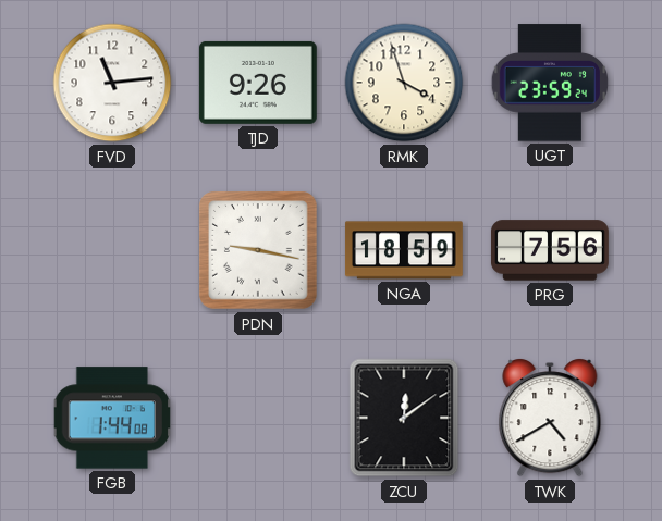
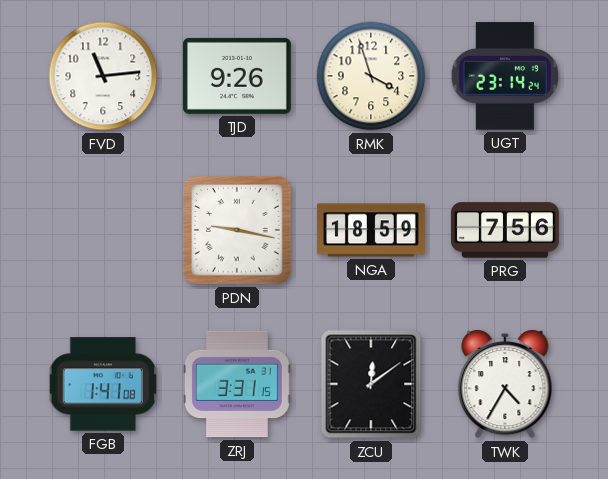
UGT: 23:59 -> 23:14
FGB: 1:44 -> 1:41
ZRJ: none -> 3:31
TWK: 4:40 -> 4:35
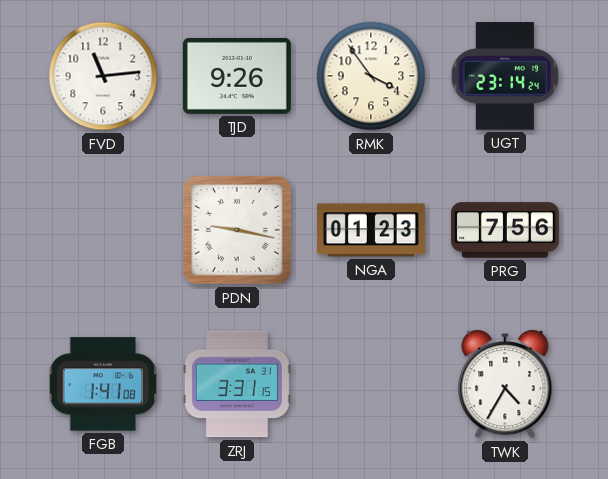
RMK: 3:57 -> 3:54
NGA: 18:59 -> 01:23
ZCU: 12:09 -> none
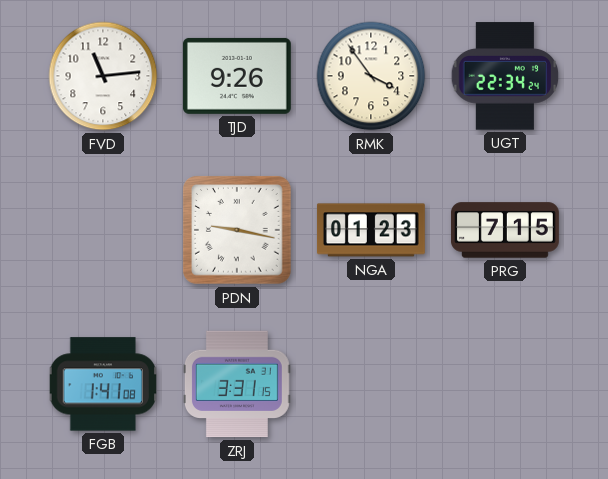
UGT: 23:14 -> 22:34
PRG: 7:56 -> 7:15
TWK: 4:35 -> none
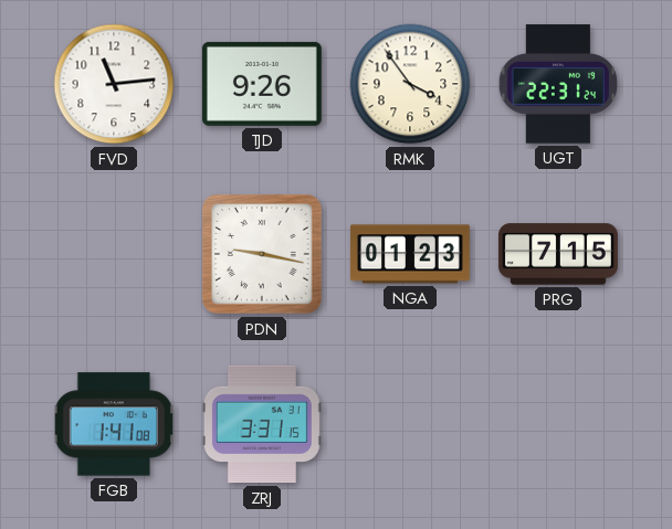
UGT: 22:34 -> 22:31
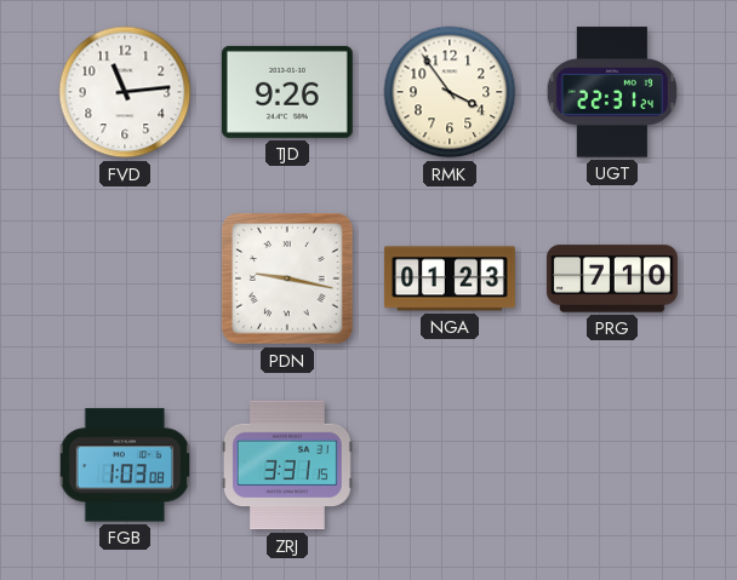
PRG: 7:15 -> 7:10
FGB: 1:41 -> 1:03
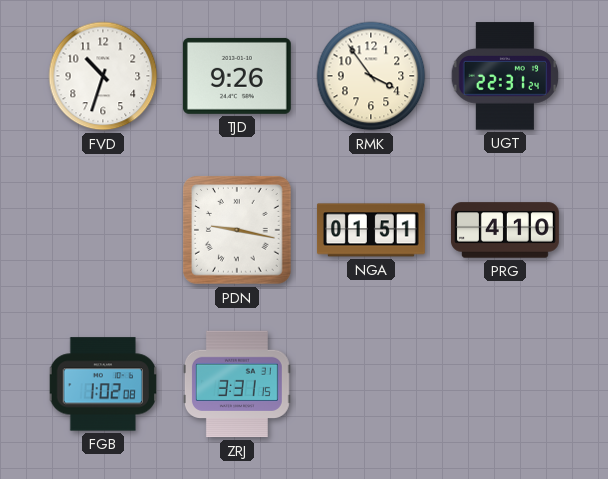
FVD: 11:14 -> 10:33
NGA: 01:23 -> 01:51
PRG: 7:10 -> 4:10
FGB: 1:03 -> 1:02
